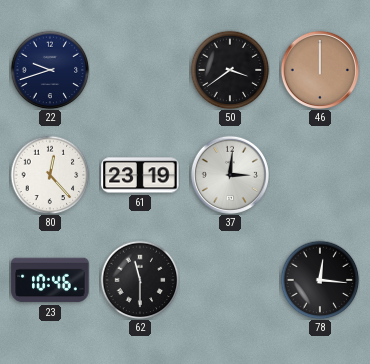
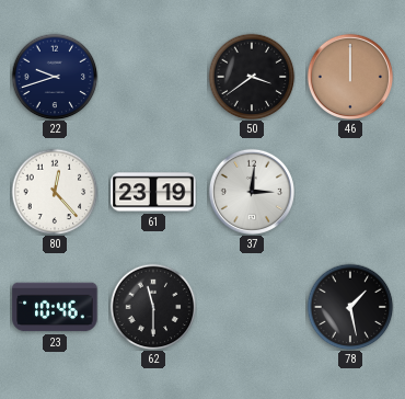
78: 12:16 -> 1:28
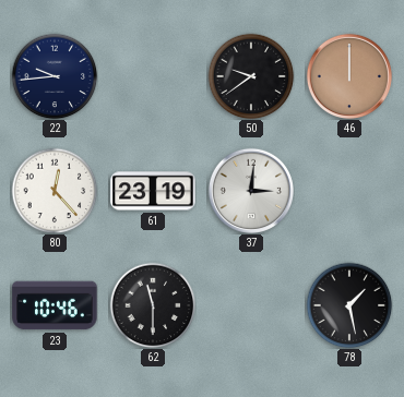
22: 9:42 -> 9:44
50: 3:39 -> 9:39
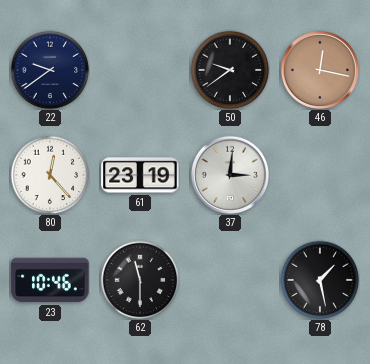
22: 9:44 -> 9:39
46: 12:00 -> 12:17
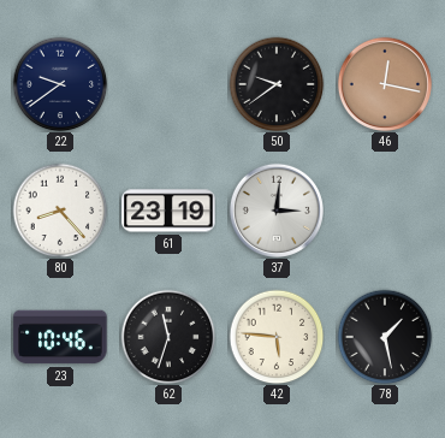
80: 12:23 -> 8:23
62: 11:30 -> 11:33
42: none -> 5:46
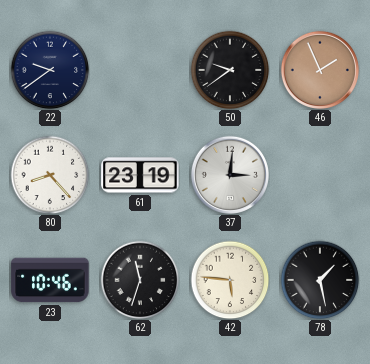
46: 12:17 -> 1:56
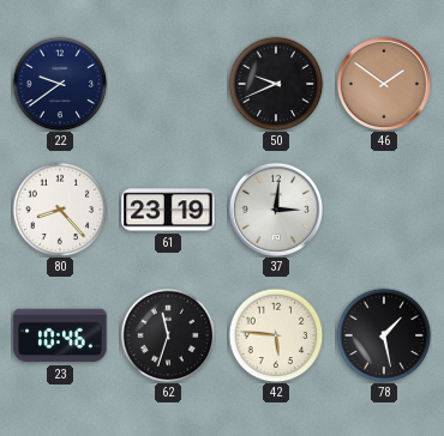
50: 9:39 -> 9:41
46: 1:56 -> 1:51
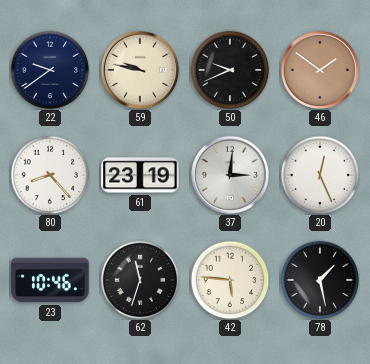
59: none -> 9:47
20: none -> 12:26
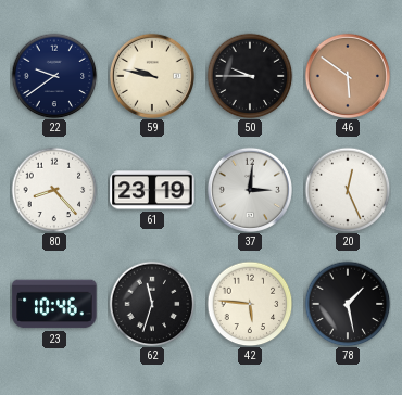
50: 9:41 -> 9:45
46: 1:51 -> 5:51
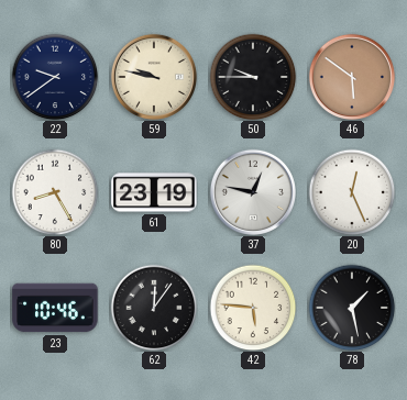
80: 8:23 -> 8:25
37: 3:01 -> 12:47
62: 11:33 -> 12:06
